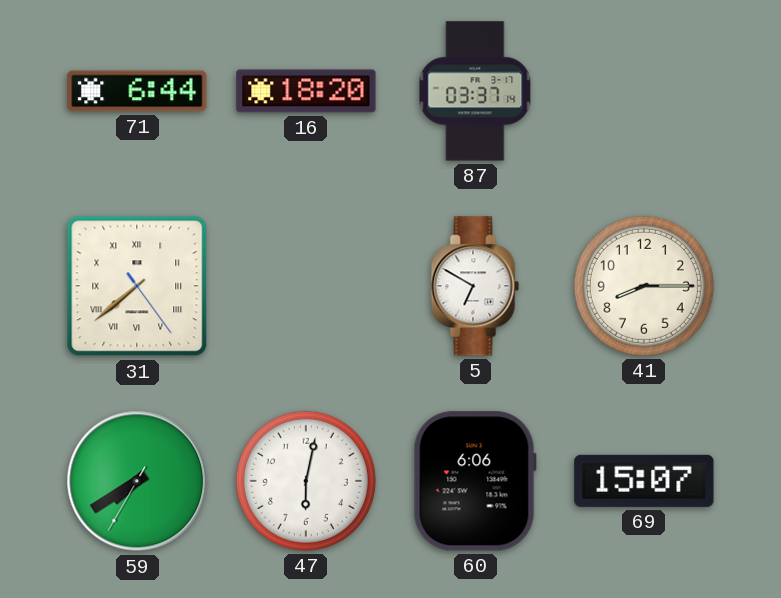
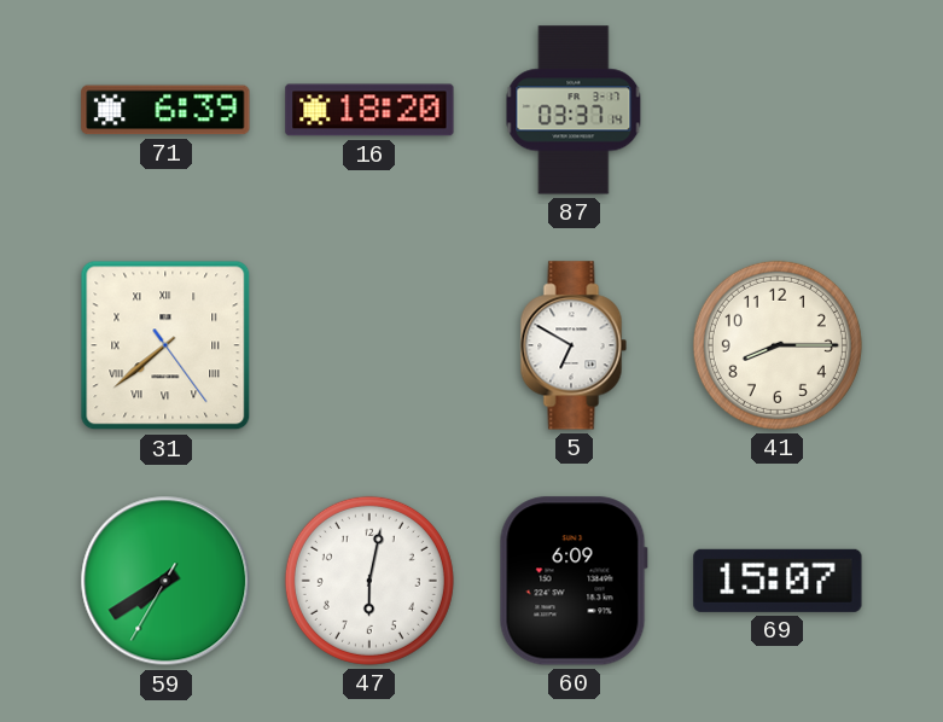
71: 6:44 -> 6:39
60: 6:06 -> 6:09
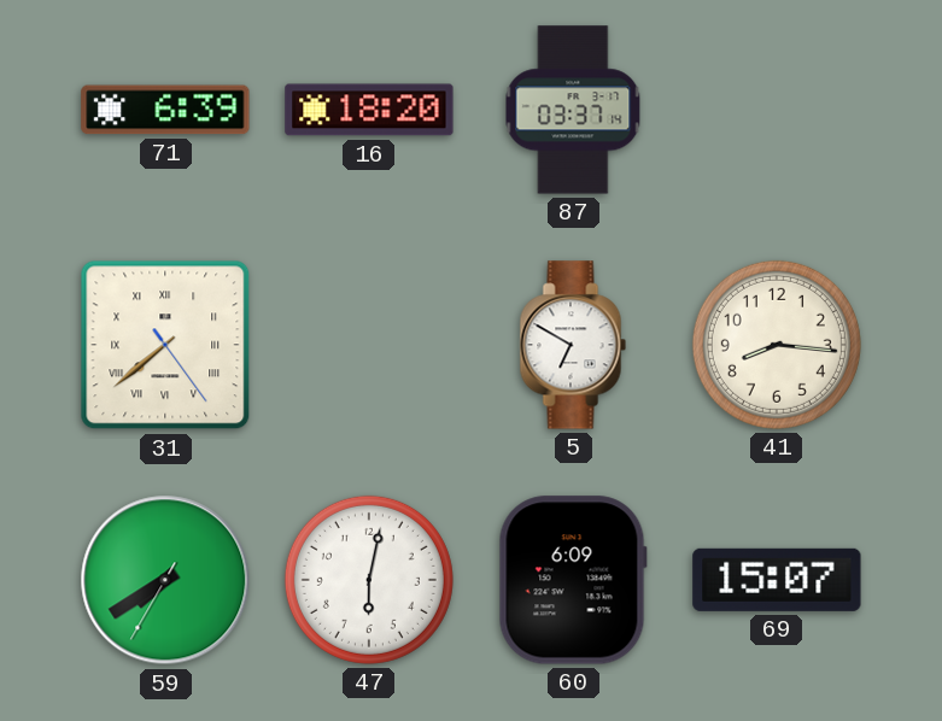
41: 8:15 -> 8:16
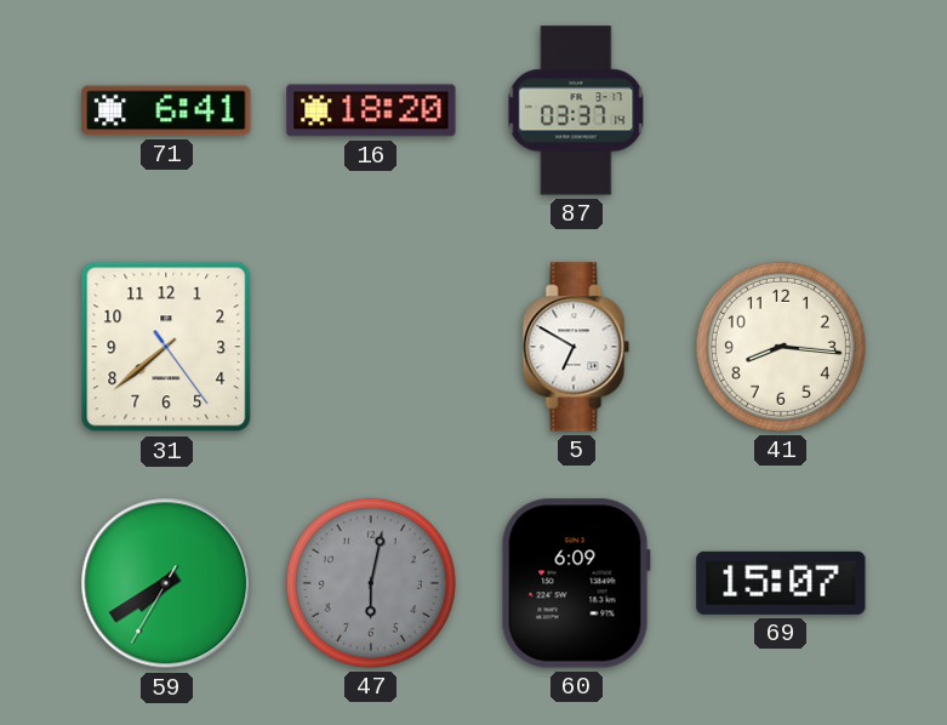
71: 6:39 -> 6:41
31 numerals: Roman -> Arabic
47 dial: white -> grey
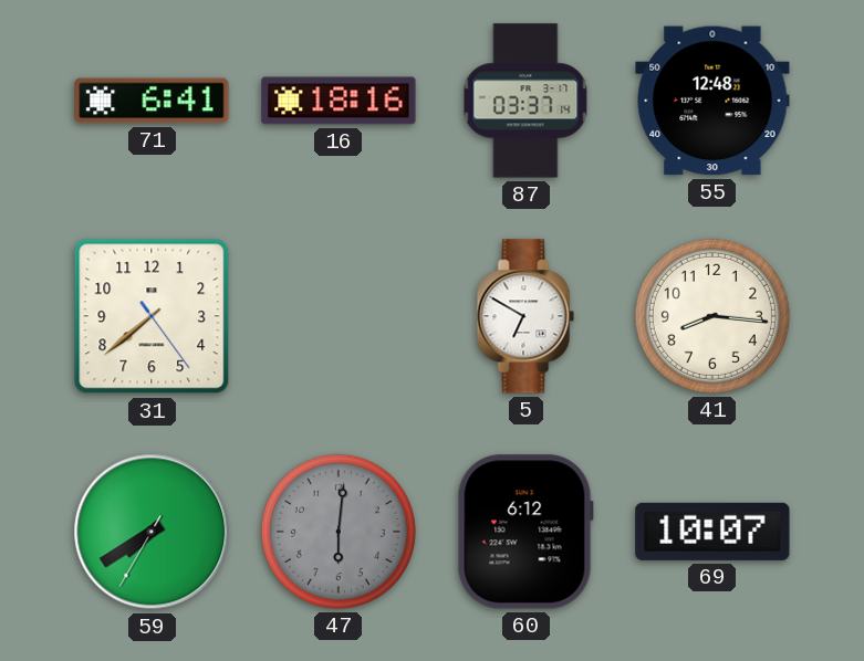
16: 18:20 -> 18:16
55: none -> 12:48
47: 6:02 -> 6:01
60: 6:09 -> 6:12
69: 15:07 -> 10:07
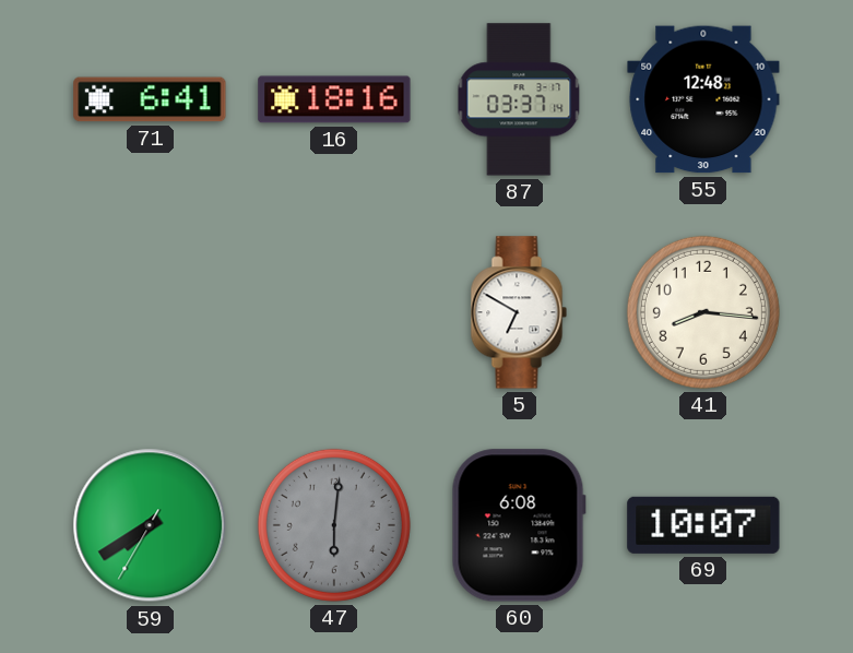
31: 7:38 -> none
60: 6:12 -> 6:08
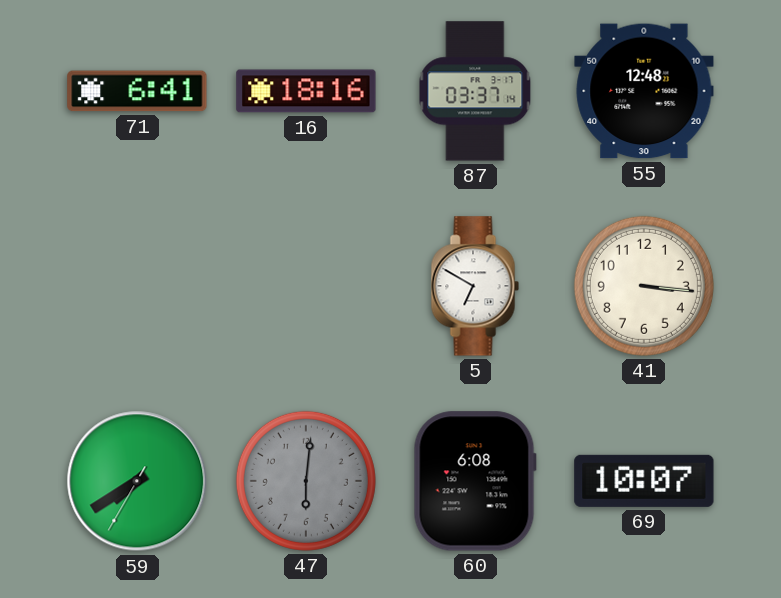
41: 8:16 -> 3:16
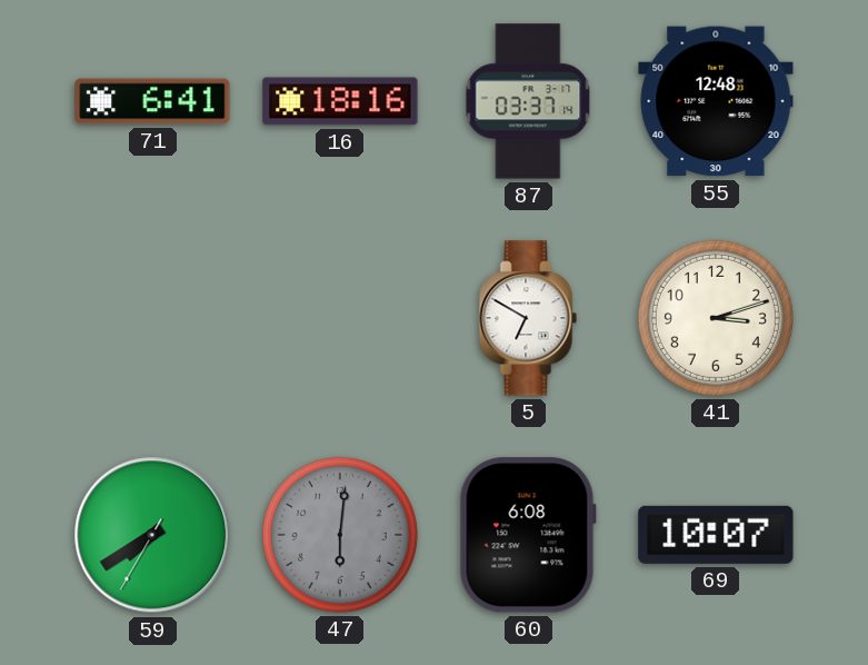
41: 3:16 -> 3:12
